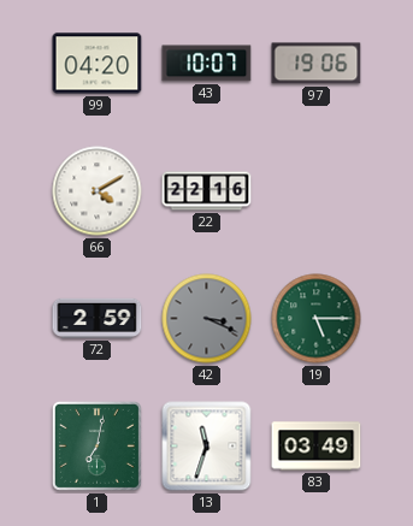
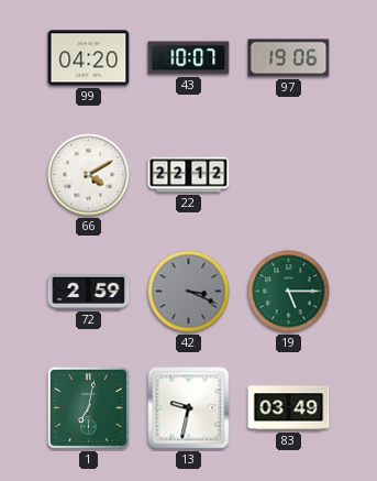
22: 22:16 -> 22:12
13: 11:33 -> 9:32
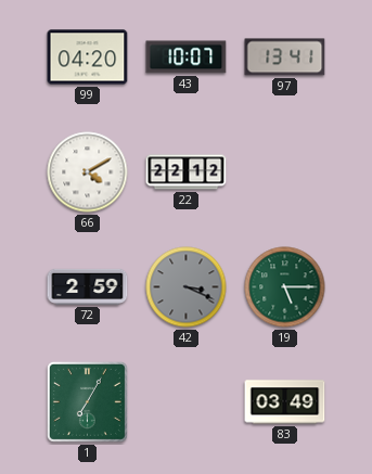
97: 19:06 -> 13:41
1: 7:02 -> 7:05
13: 9:32 -> none
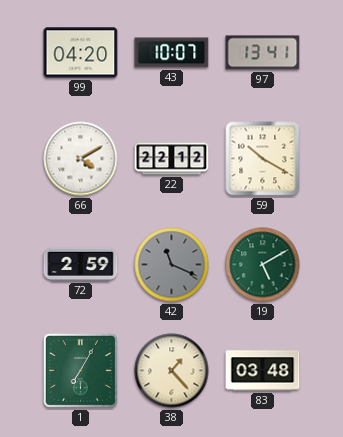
59: none -> 10:20
42: 3:19 -> 11:19
19: 5:15 -> 5:10
38: none -> 1:23
83: 03:49 -> 03:48
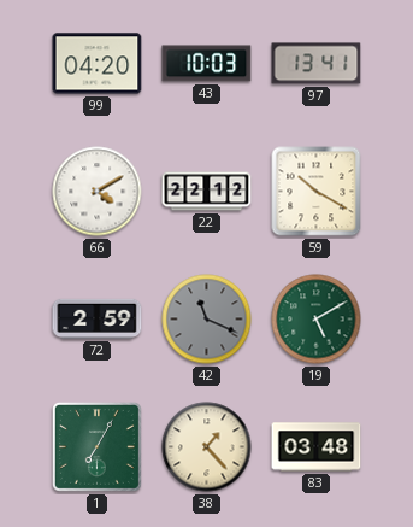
43: 10:07 -> 10:03
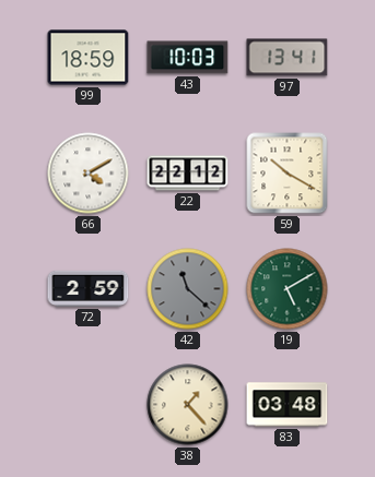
99: 04:20 -> 18:59
42: 11:19 -> 11:22
1: 7:05 -> none
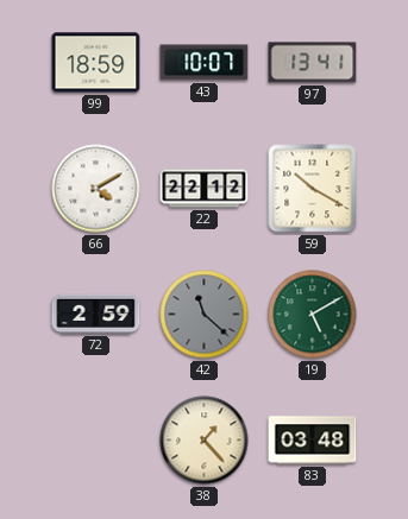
43: 10:03 -> 10:07
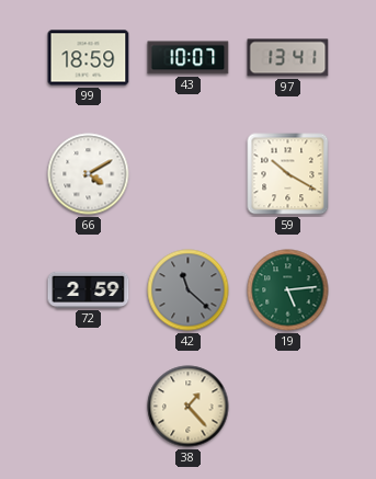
22: 22:12 -> none
19: 5:10 -> 5:14
83: 03:48 -> none
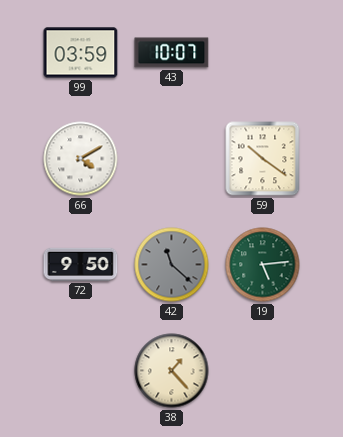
99: 18:59 -> 03:59
97: 13:41 -> none
59: 10:20 -> 10:21
72: 2:59 -> 9:50
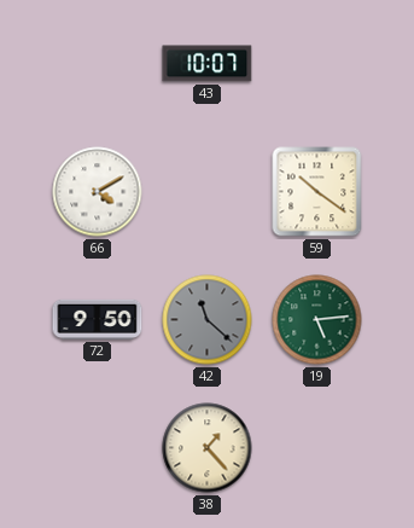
99: 03:59 -> none
